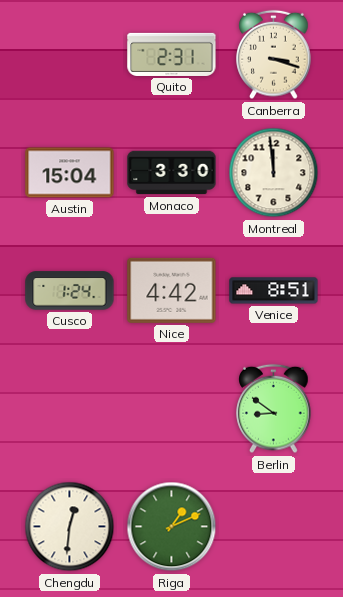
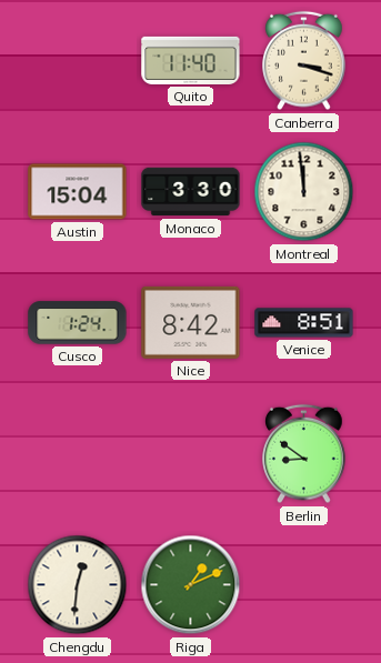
Quito: 2:31 -> 11:40
Nice: 4:42 -> 8:42
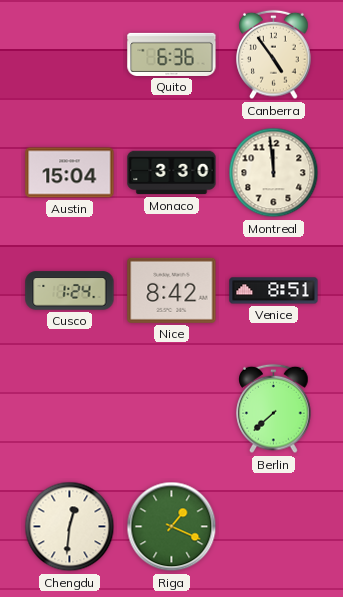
Quito: 11:40 -> 6:36
Canberra: 3:18 -> 4:54
Berlin: 8:51 -> 7:38
Riga: 1:11 -> 1:19
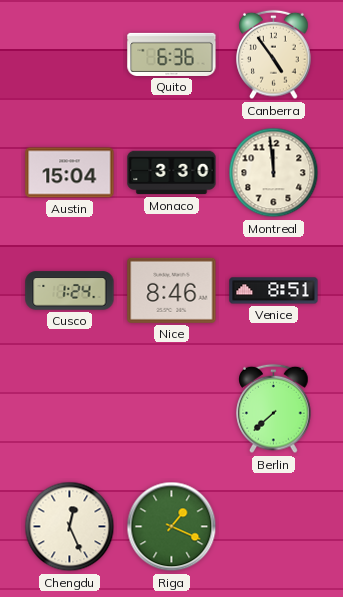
Nice: 8:42 -> 8:46
Chengdu: 12:31 -> 12:26
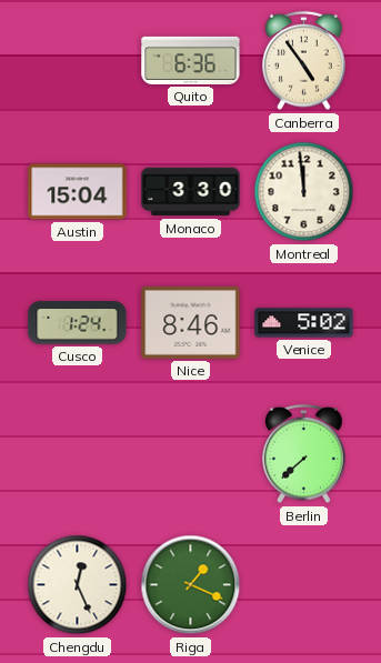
Venice: 8:51 -> 5:02
